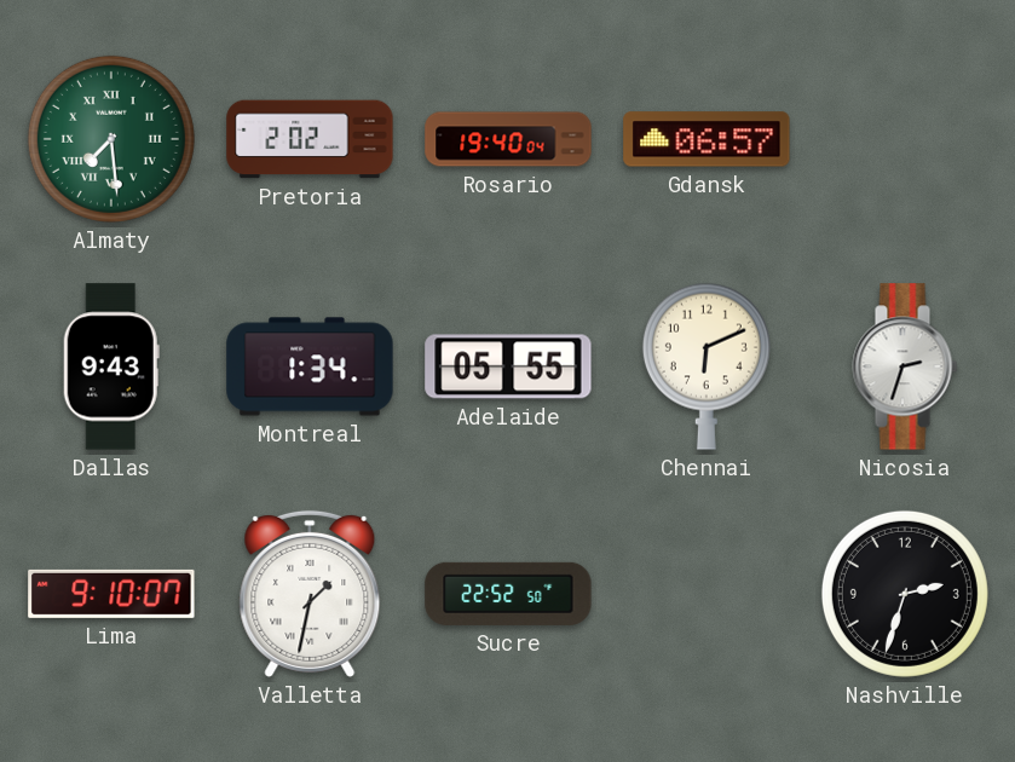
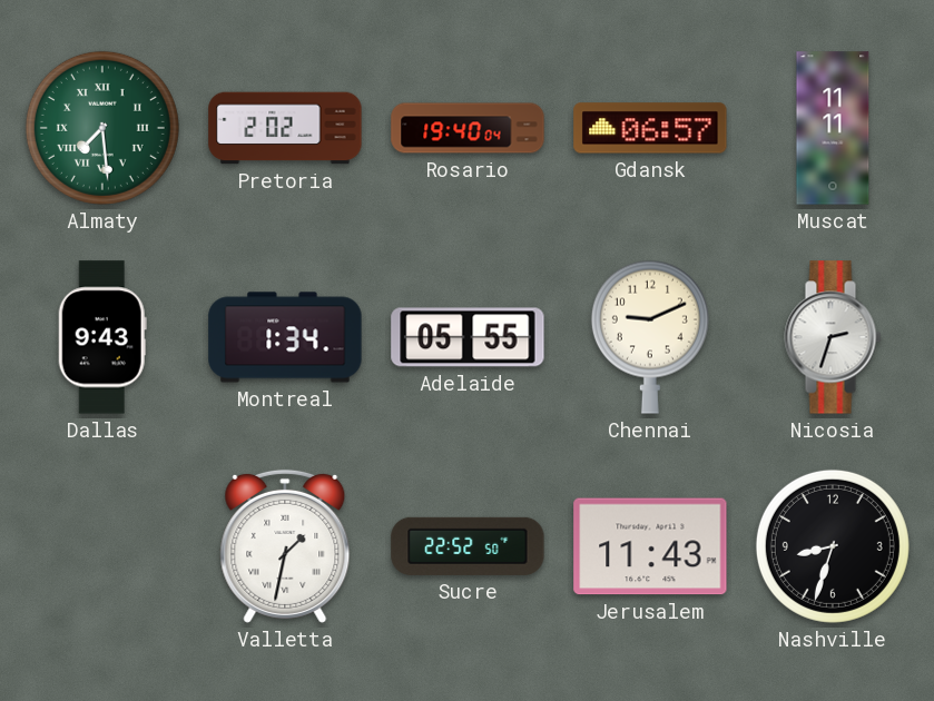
Muscat: none -> 11:11
Chennai: 6:11 -> 9:11
Lima: 9:10 -> none
Jerusalem: none -> 11:43
Nashville: 2:33 -> 8:33
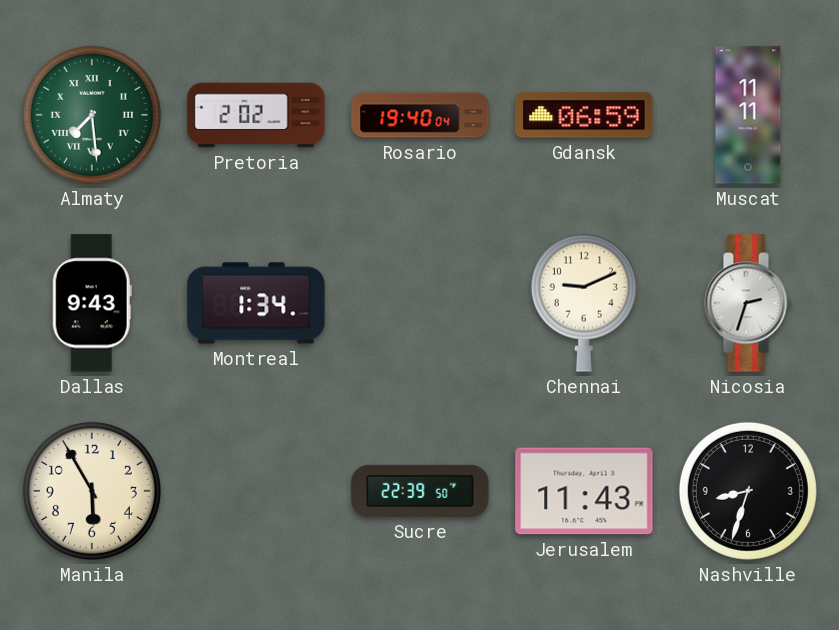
Gdansk: 06:57 -> 06:59
Adelaide: 05:55 -> none
Manila: none -> 5:55
Valletta: 1:32 -> none
Sucre: 22:52 -> 22:39
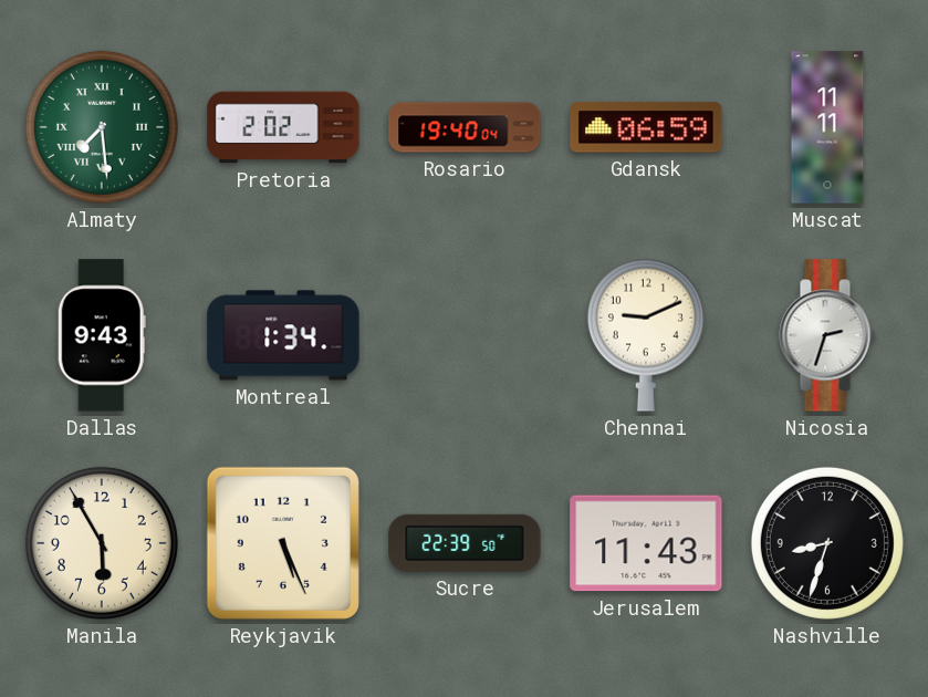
Reykjavik: none -> 5:26
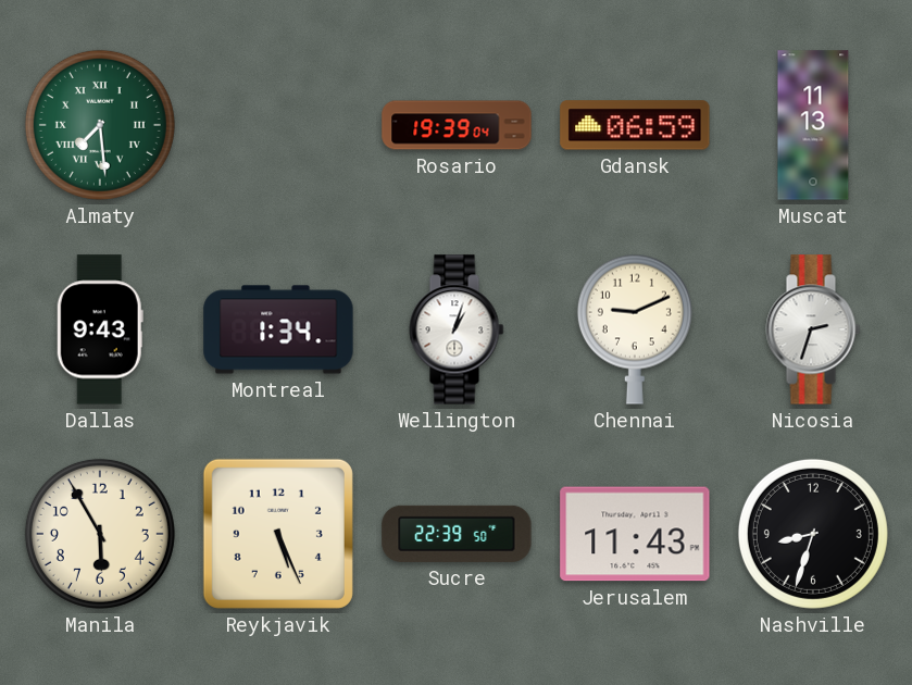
Pretoria: 2:02 -> none
Rosario: 19:40 -> 19:39
Muscat: 11:11 -> 11:13
Wellington: none -> 1:03
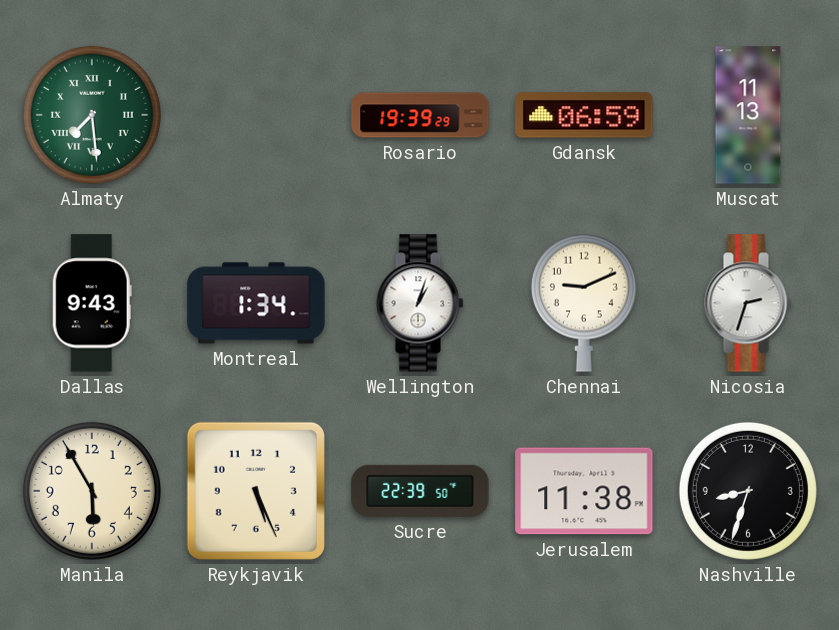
Rosario: 19:39:04 -> 19:39:29
Jerusalem: 11:43 -> 11:38
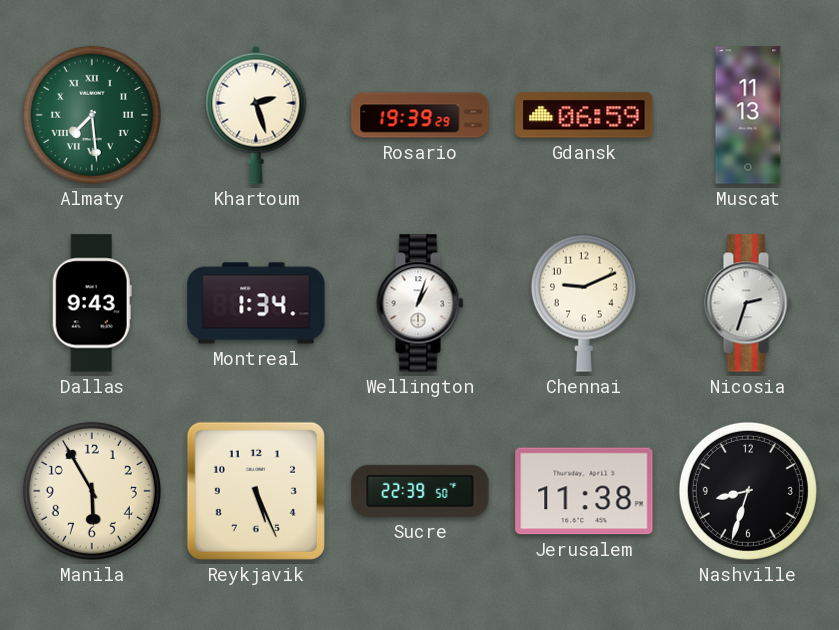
Khartoum: none -> 2:27
